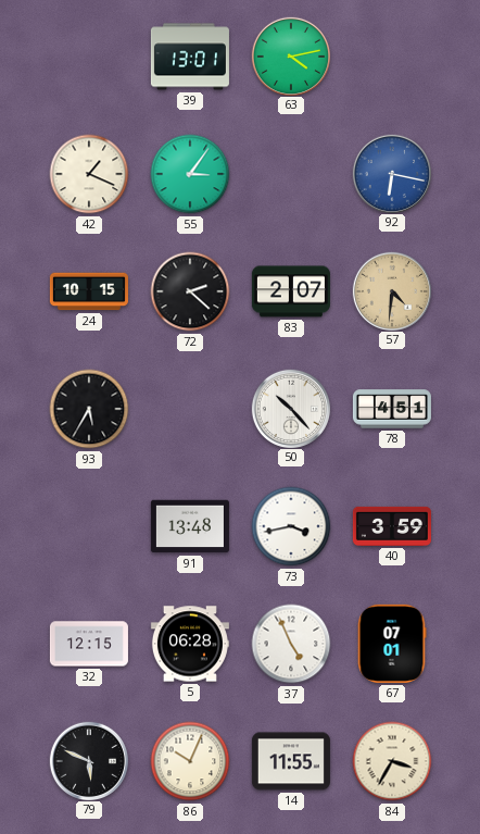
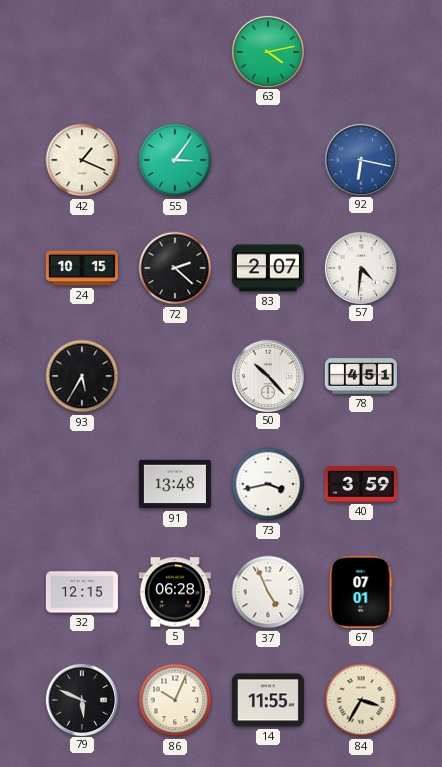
39: 13:01 -> none
57 dial: champagne -> white
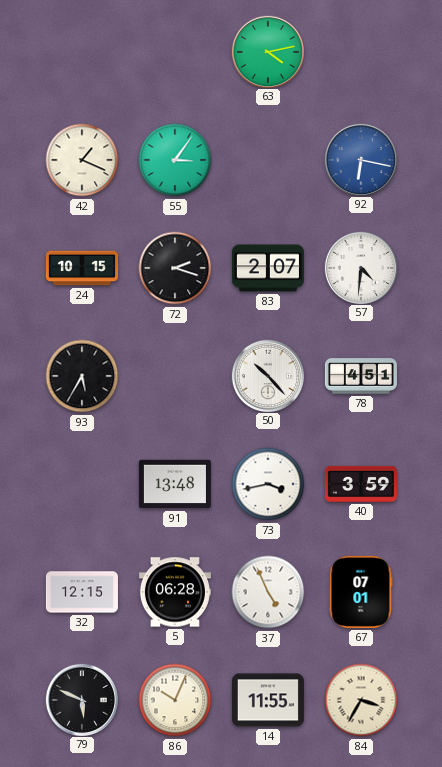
72: 2:22 -> 2:18
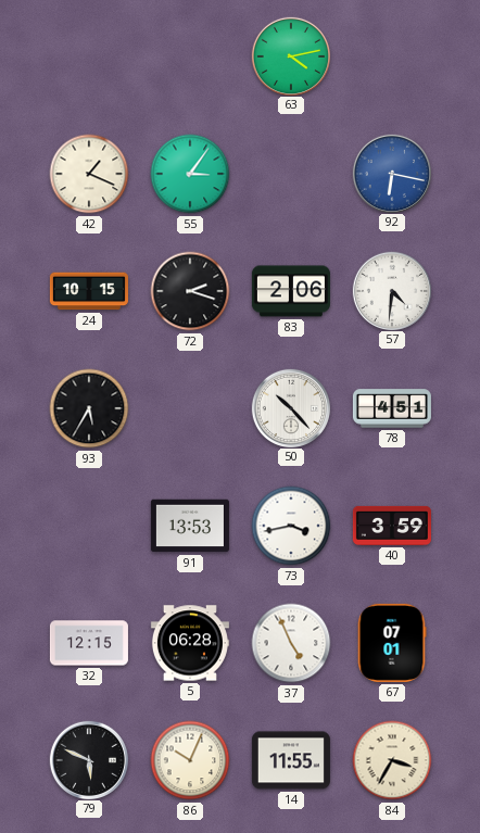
83: 2:07 -> 2:06
91: 13:48 -> 13:53
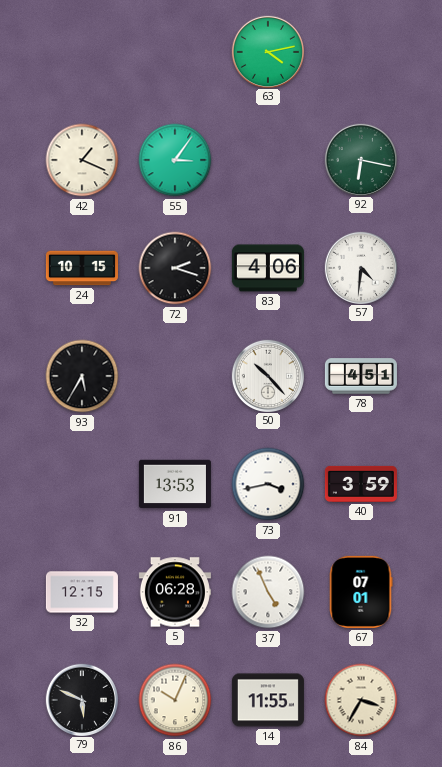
92 dial: blue -> green
83: 2:06 -> 4:06
